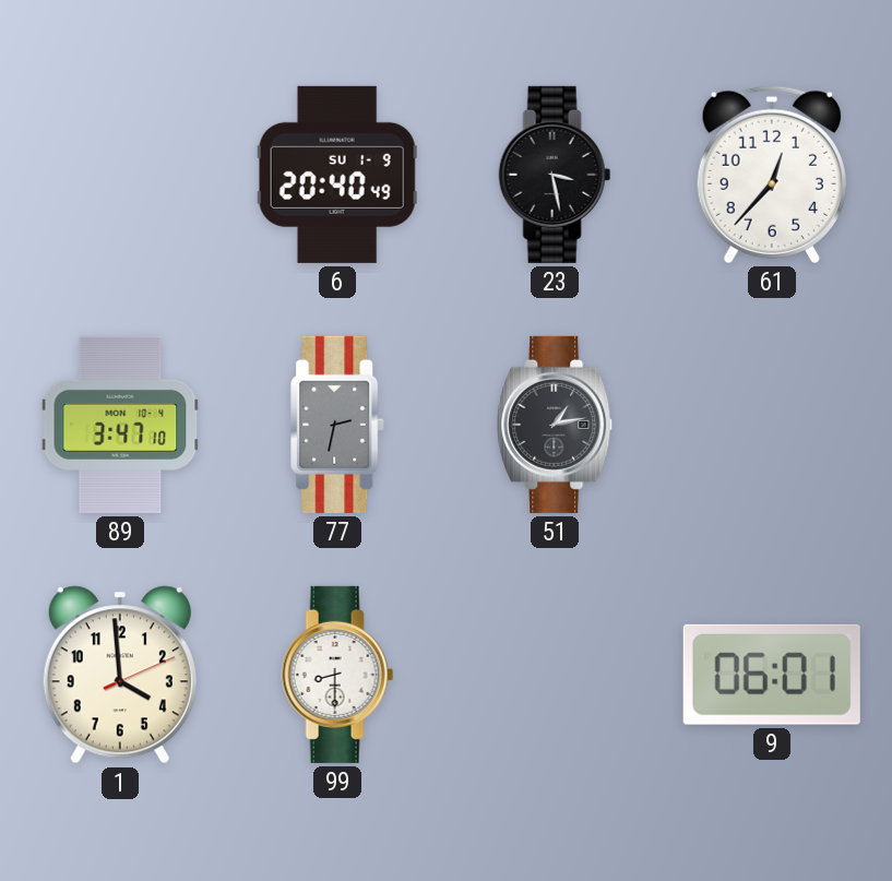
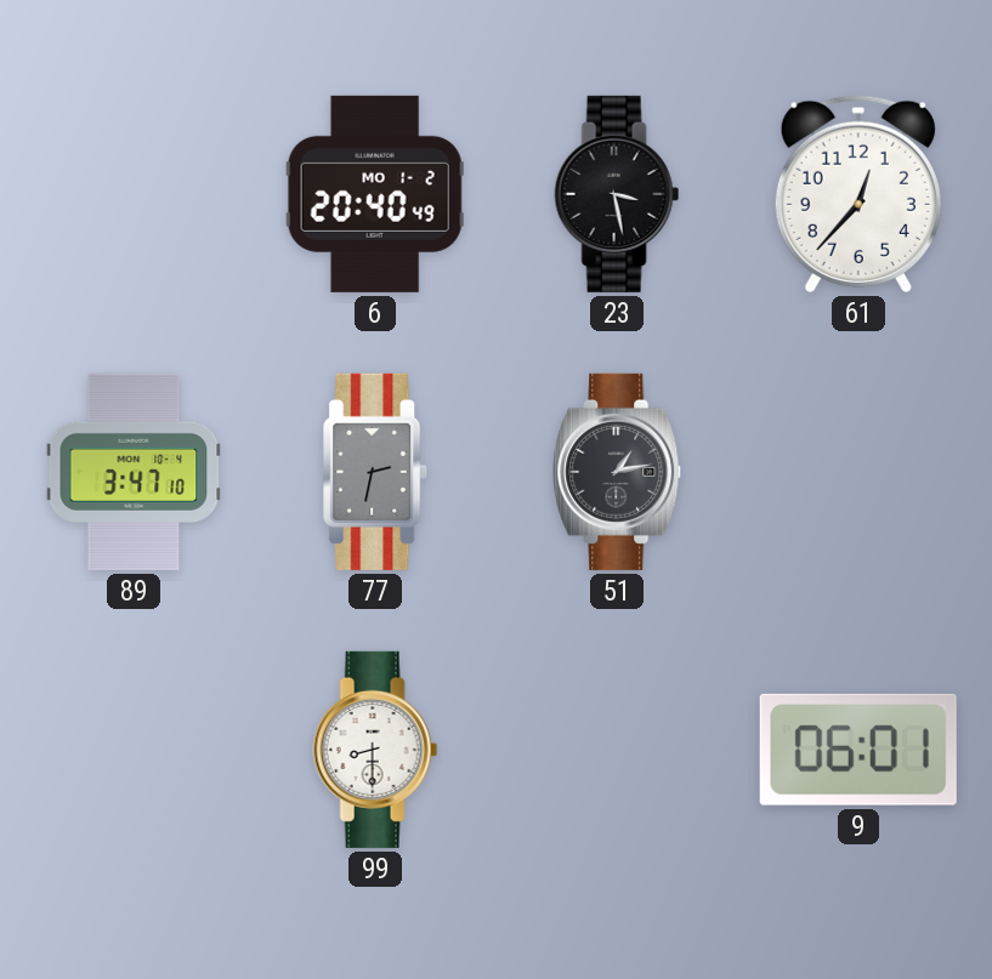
6 date: SU 1-9 -> MO 1-2
1: 3:59 -> none
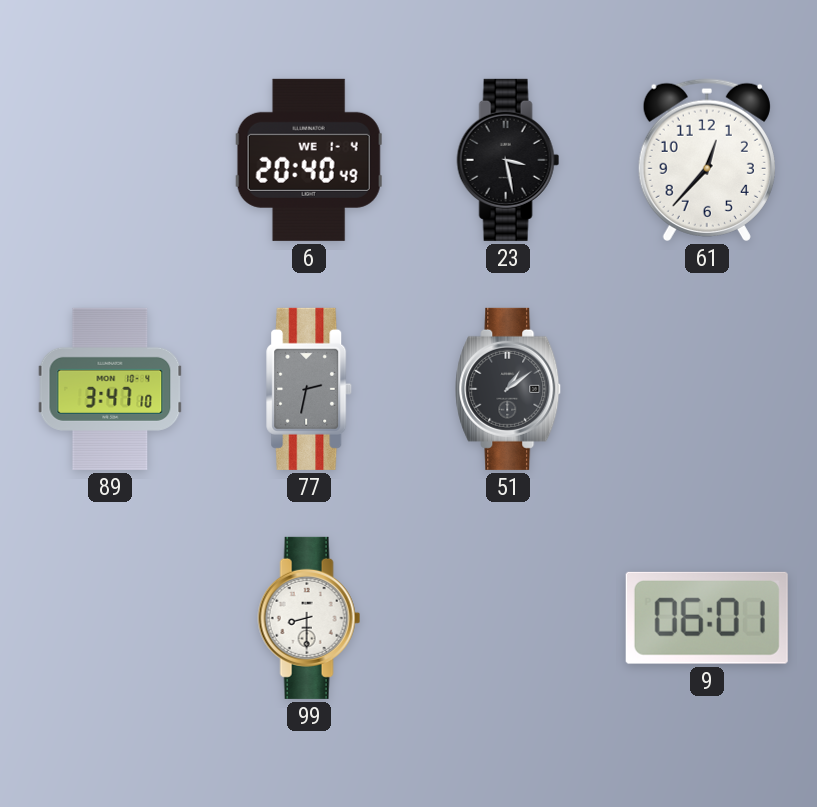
6 date: MO 1-2 -> WE 1-4
51: 1:13 -> 1:09
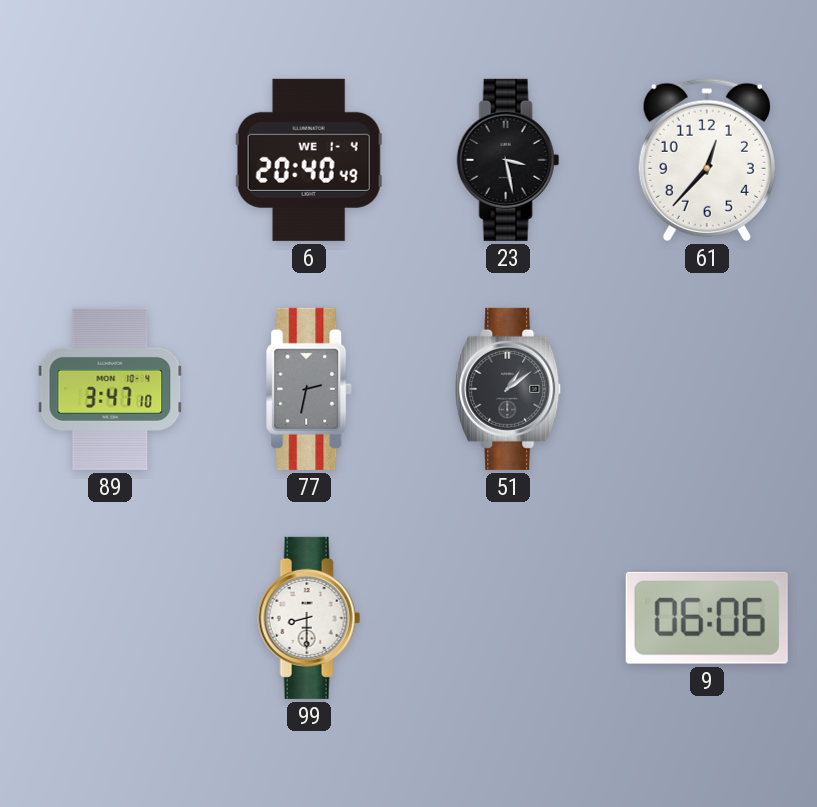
9: 06:01 -> 06:06
